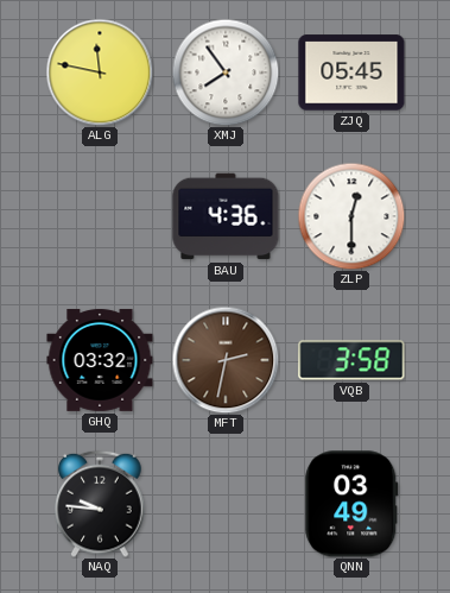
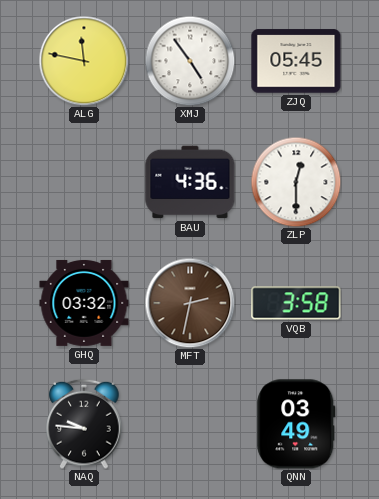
XMJ: 7:54 -> 4:54
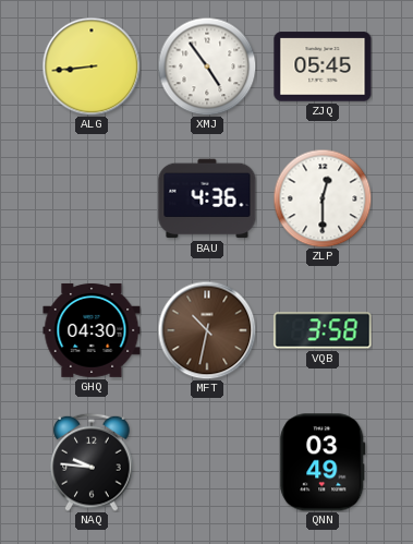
ALG: 11:47 -> 8:44
GHQ: 03:32 -> 04:30
MFT: 2:32 -> 10:32
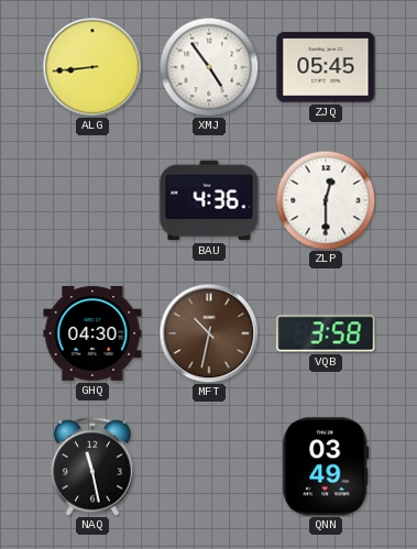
NAQ: 9:46 -> 11:28
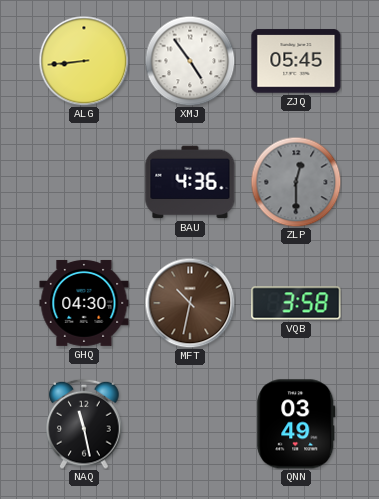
ZLP dial: white -> grey
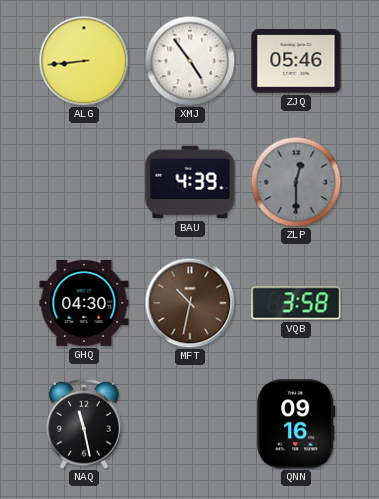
ZJQ: 05:45 -> 05:46
BAU: 4:36 -> 4:39
QNN: 03:49 -> 09:16
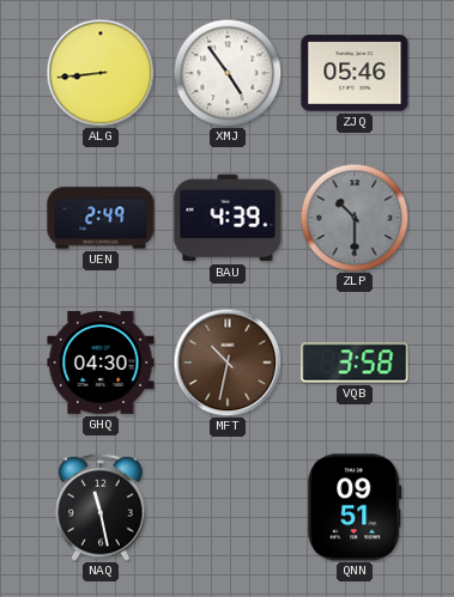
UEN: none -> 2:49
ZLP: 12:30 -> 10:30
QNN: 09:16 -> 09:51
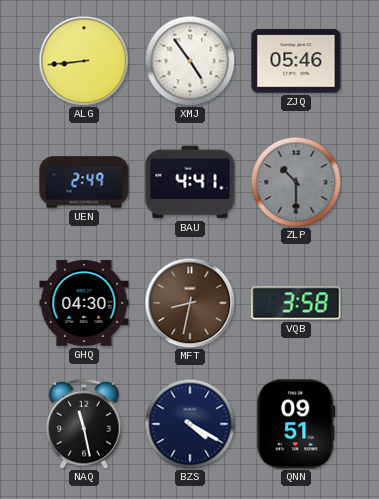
BAU: 4:39 -> 4:41
MFT: 10:32 -> 8:32
BZS: none -> 4:20
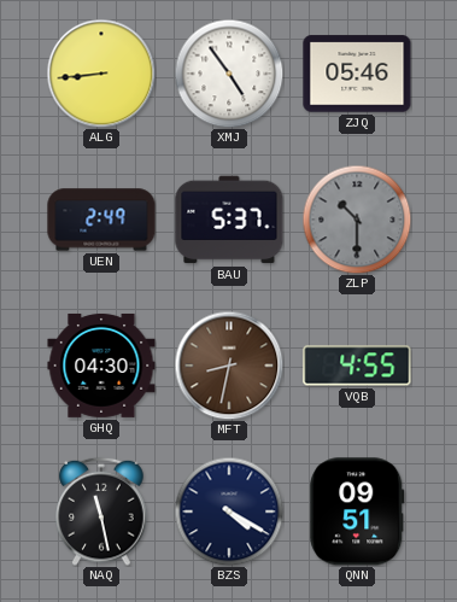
BAU: 4:41 -> 5:37
VQB: 3:58 -> 4:55
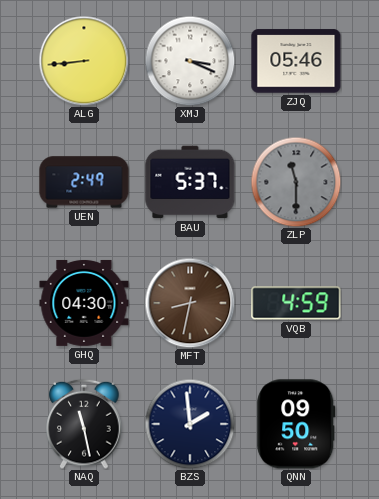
XMJ: 4:54 -> 3:19
ZLP: 10:30 -> 11:30
VQB: 4:55 -> 4:59
BZS: 4:20 -> 1:59
QNN: 09:51 -> 09:50
